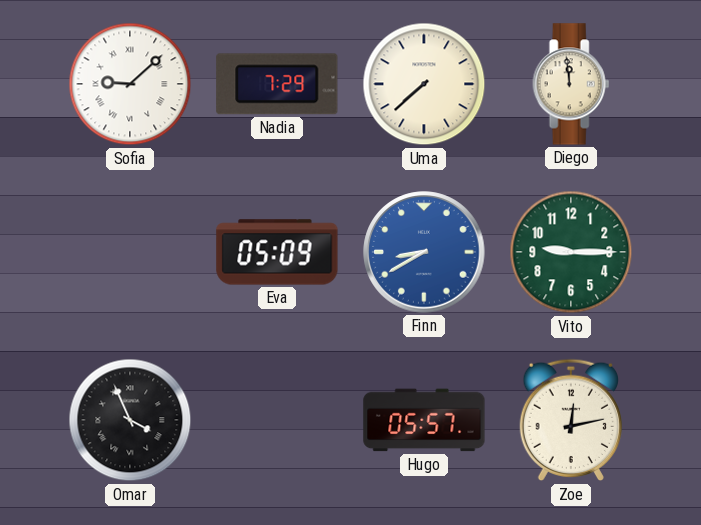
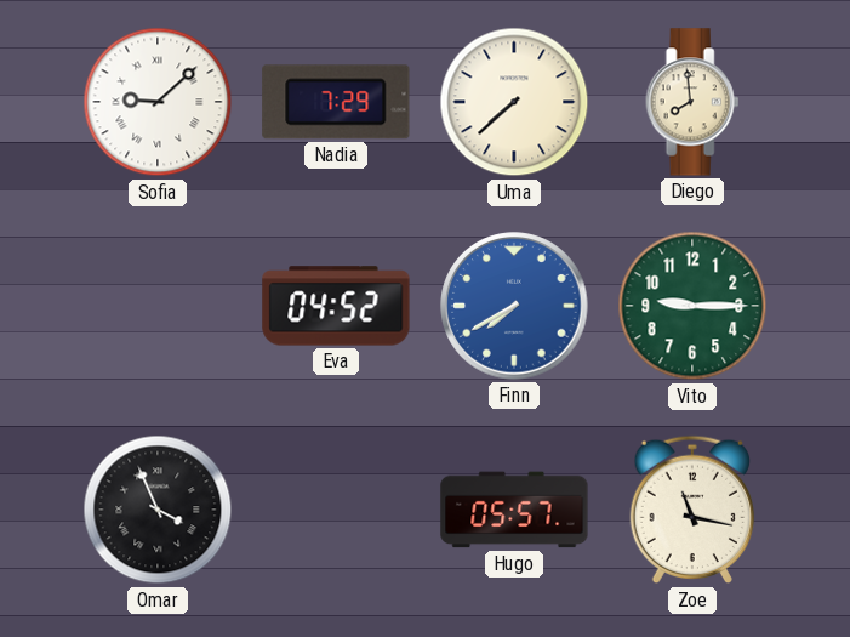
Diego: 11:59 -> 7:59
Eva: 05:09 -> 04:52
Finn: 8:40 -> 7:40
Zoe: 12:13 -> 11:17
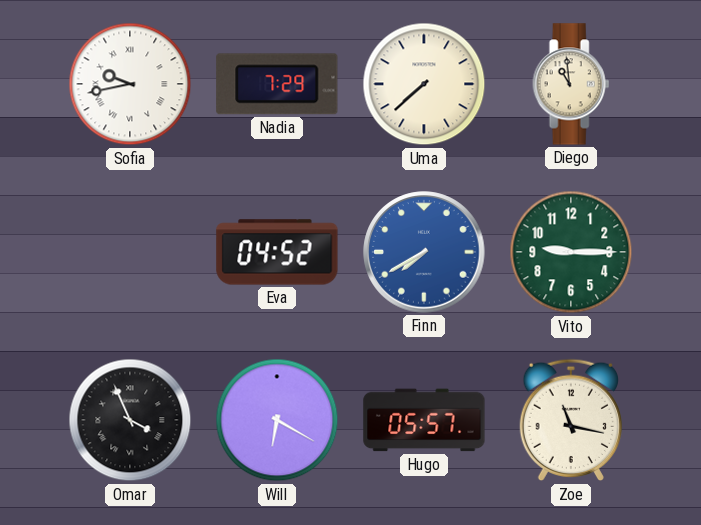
Sofia: 9:08 -> 9:43
Diego: 7:59 -> 10:59
Will: none -> 6:20
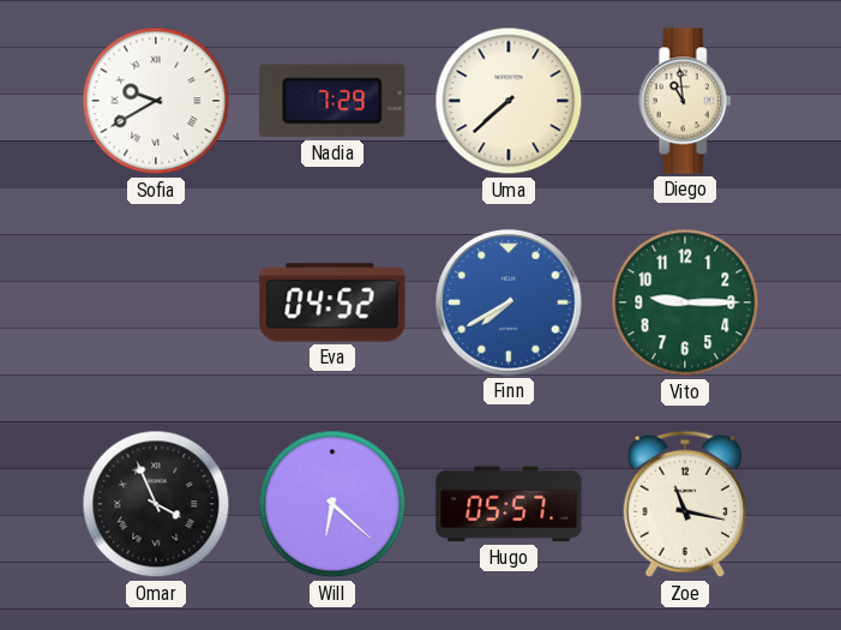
Sofia: 9:43 -> 9:40
Will: 6:20 -> 6:22
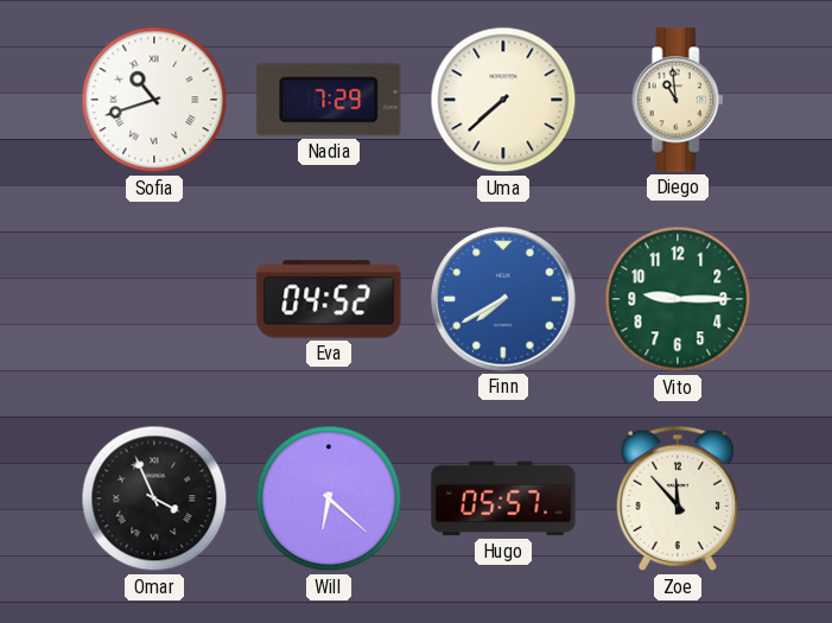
Sofia: 9:40 -> 10:42
Zoe: 11:17 -> 11:53
